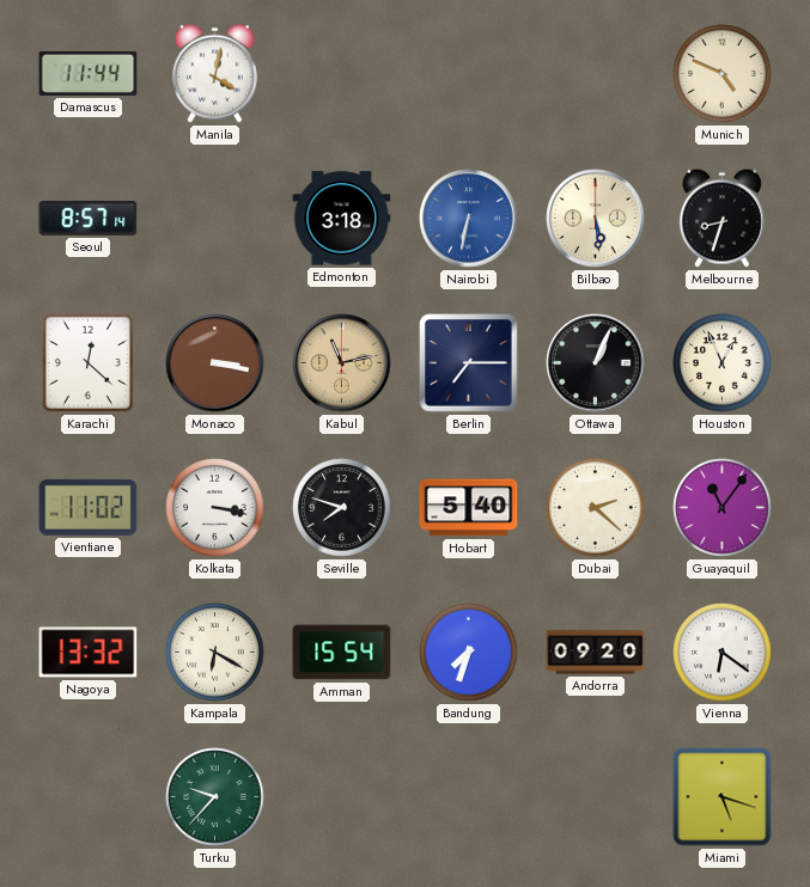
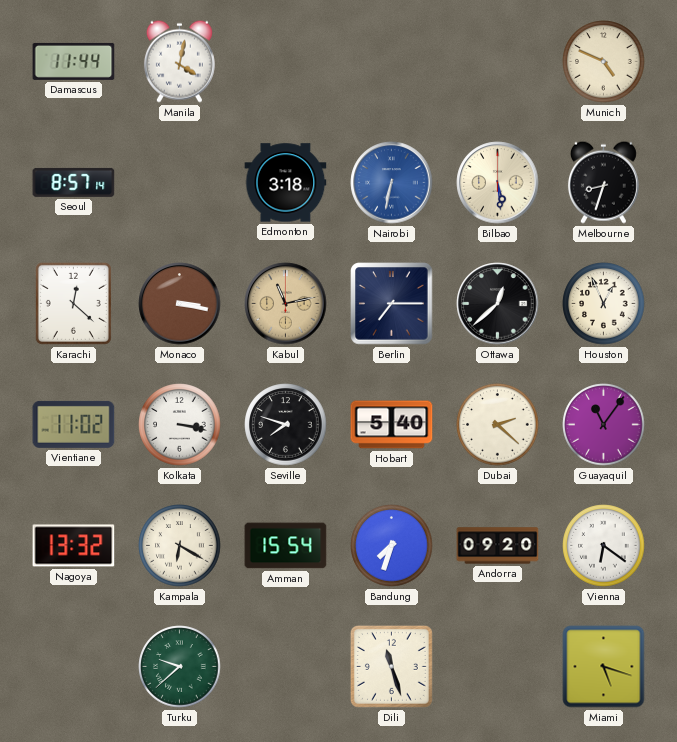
Ottawa: 1:04 -> 12:38
Turku: 9:37 -> 9:38
Dili: none -> 11:27
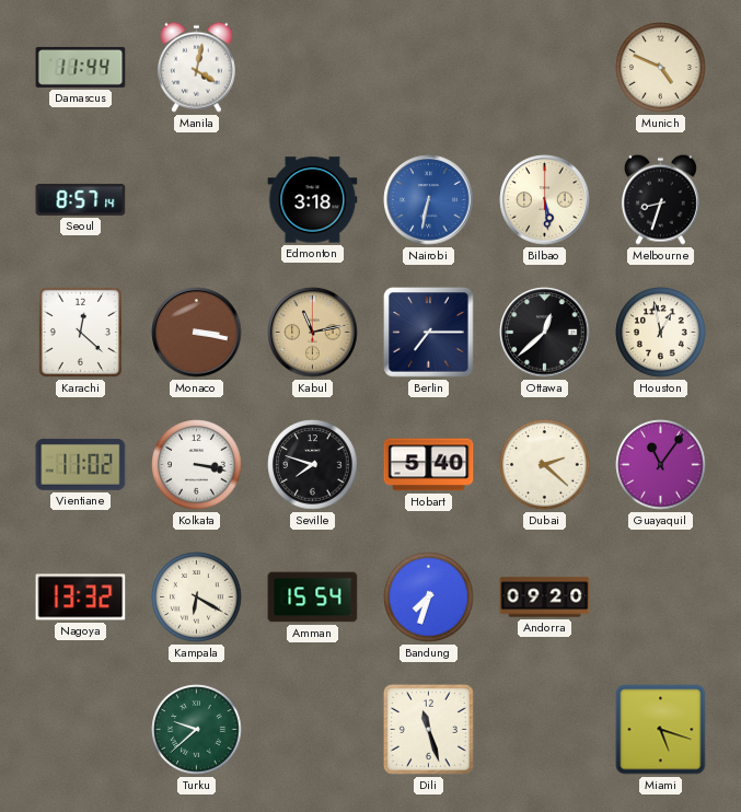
Houston: 12:56 -> 12:58
Vienna: 6:21 -> none
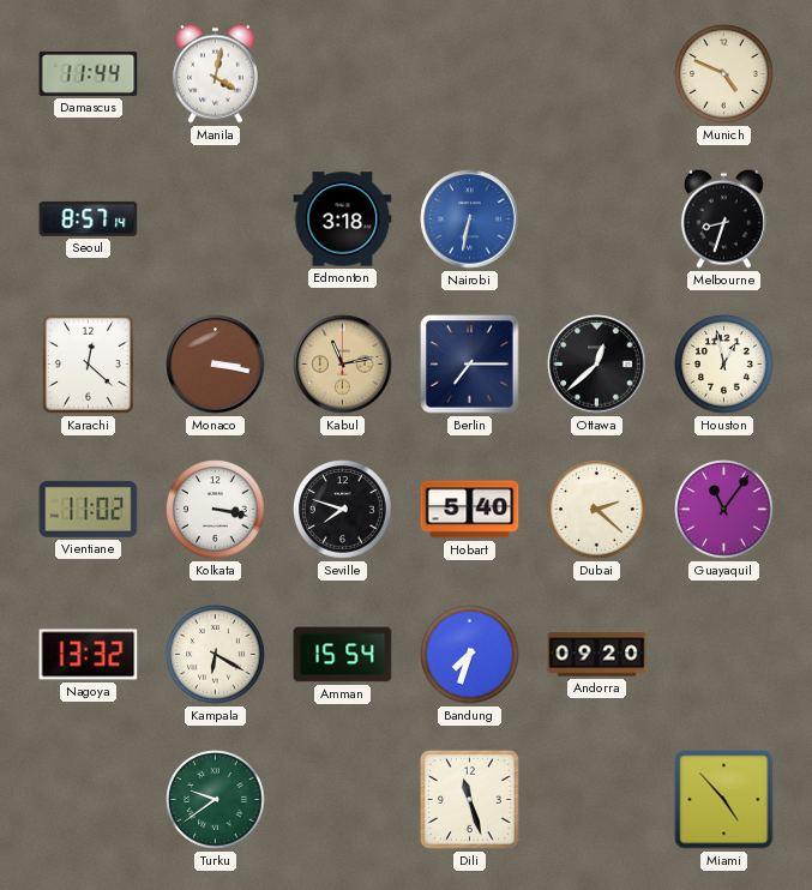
Bilbao: 5:29 -> none
Turku: 9:38 -> 9:39
Miami: 5:18 -> 4:53
